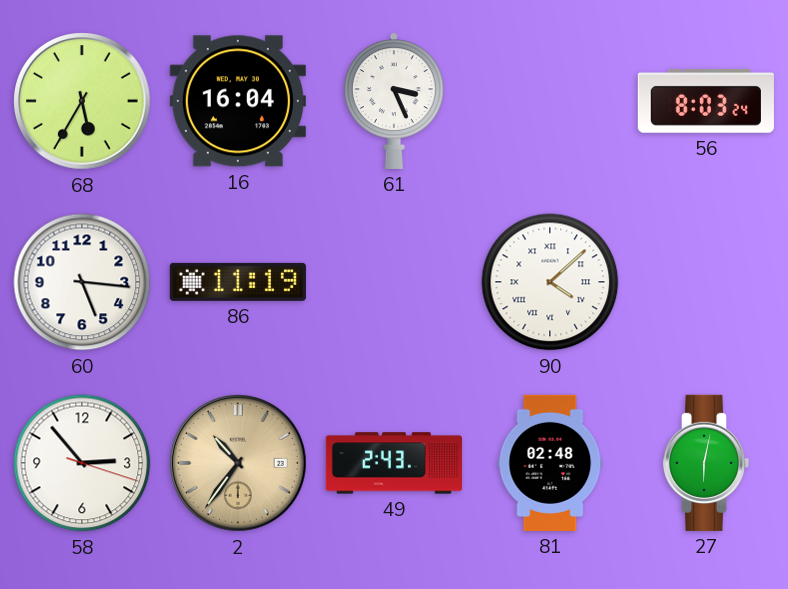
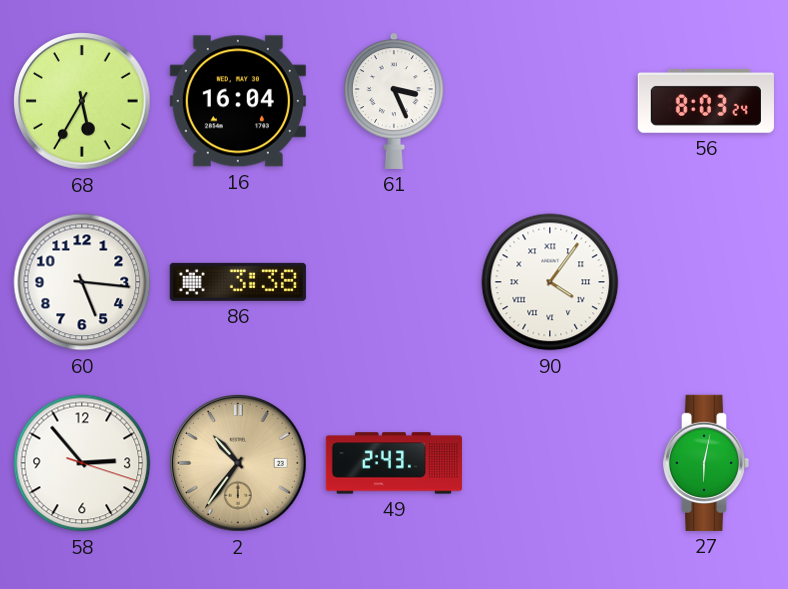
86: 11:19 -> 3:38
90: 4:08 -> 4:06
81: 02:48 -> none
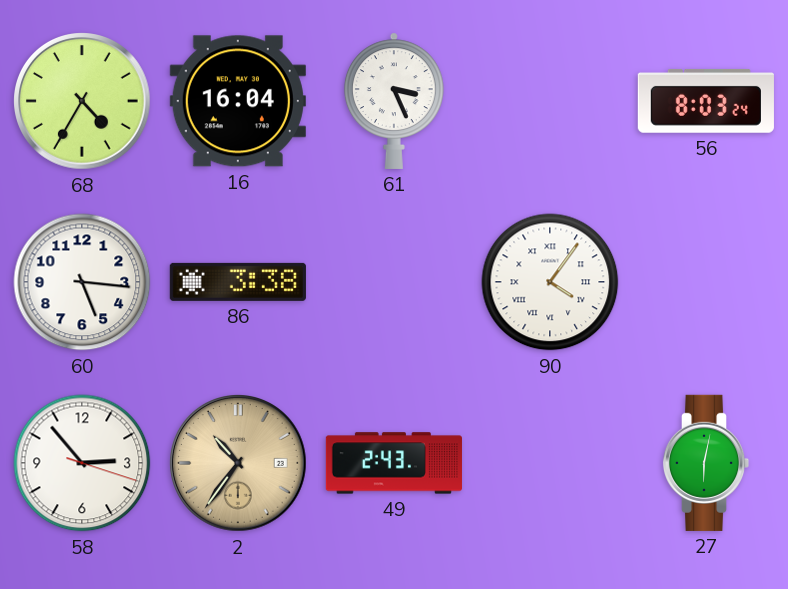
68: 5:35 -> 4:35
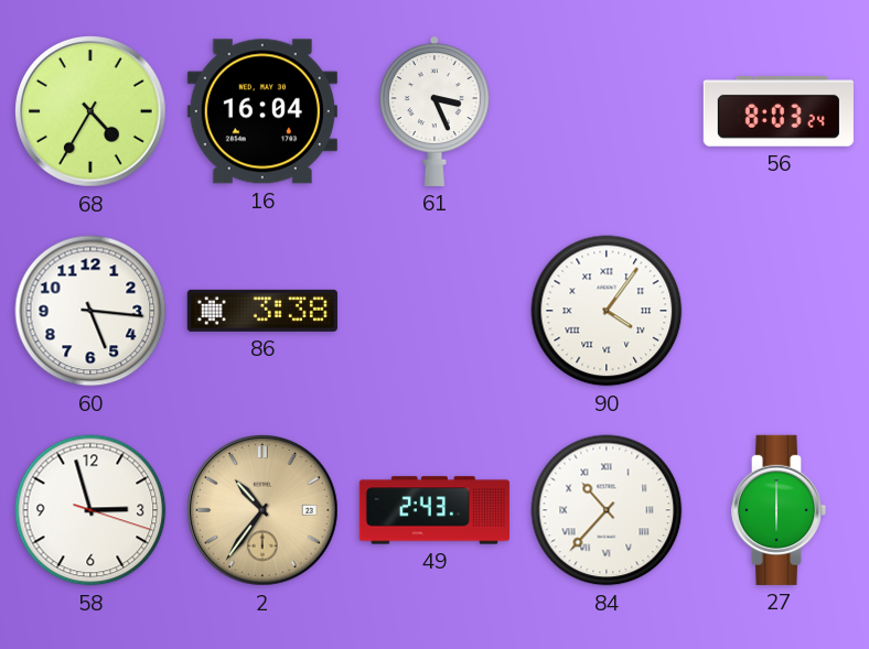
58: 2:53 -> 2:57
84: none -> 10:37
27: 6:02 -> 6:00
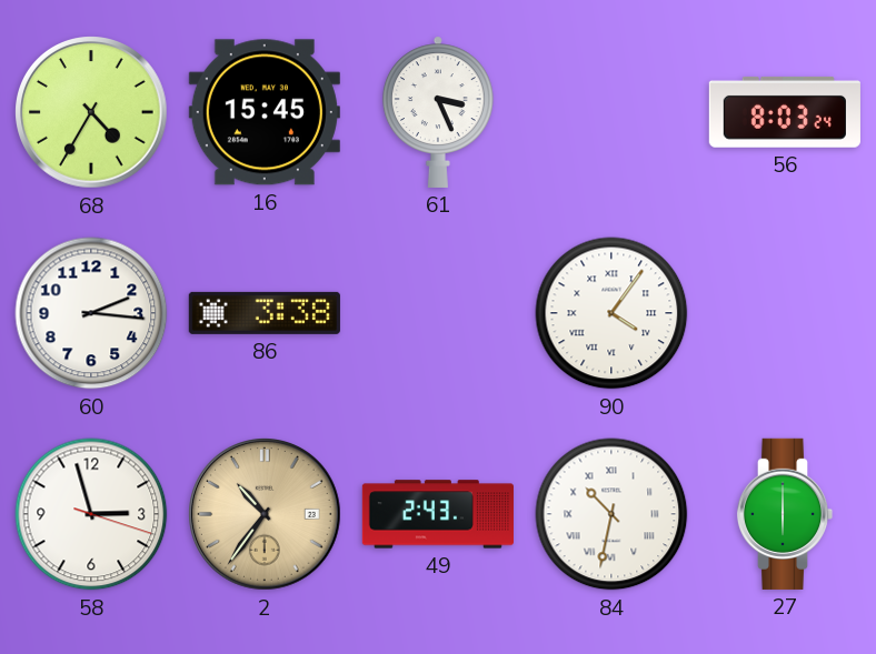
16: 16:04 -> 15:45
60: 5:16 -> 2:16
84: 10:37 -> 10:32
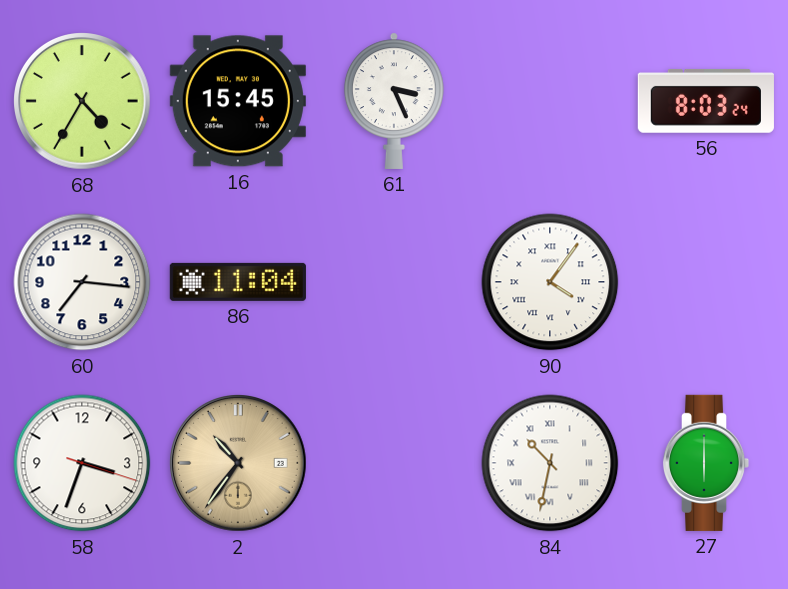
60: 2:16 -> 7:16
86: 3:38 -> 11:04
58: 2:57 -> 3:33
49: 2:43 -> none
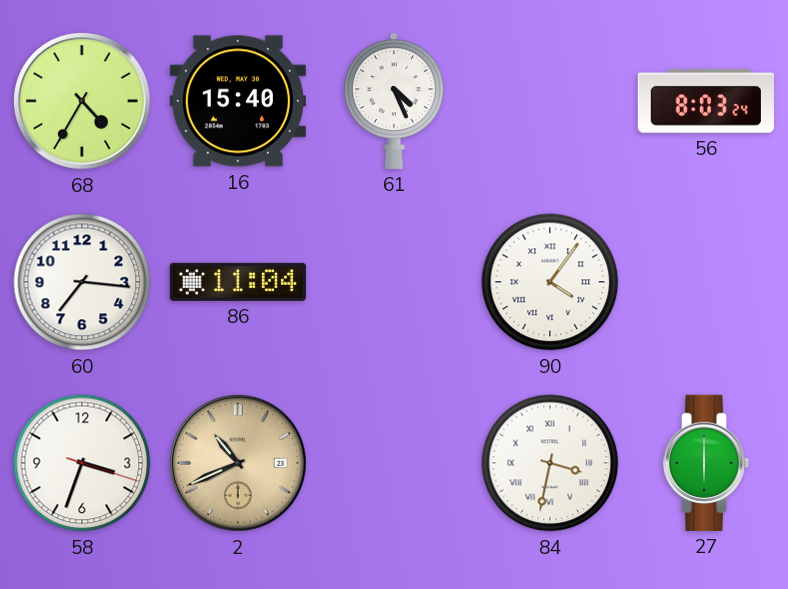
16: 15:45 -> 15:40
61: 3:26 -> 4:26
2: 10:36 -> 10:41
84: 10:32 -> 3:32
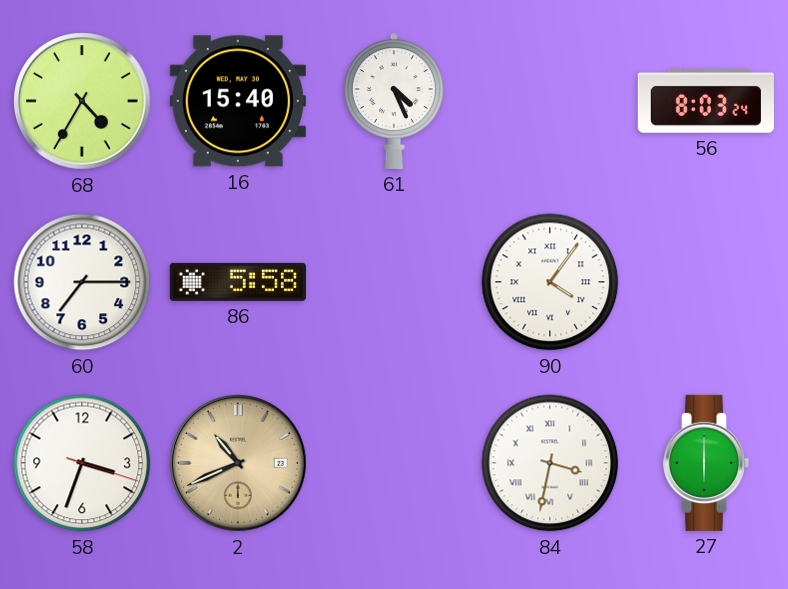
60: 7:16 -> 7:15
86: 11:04 -> 5:58
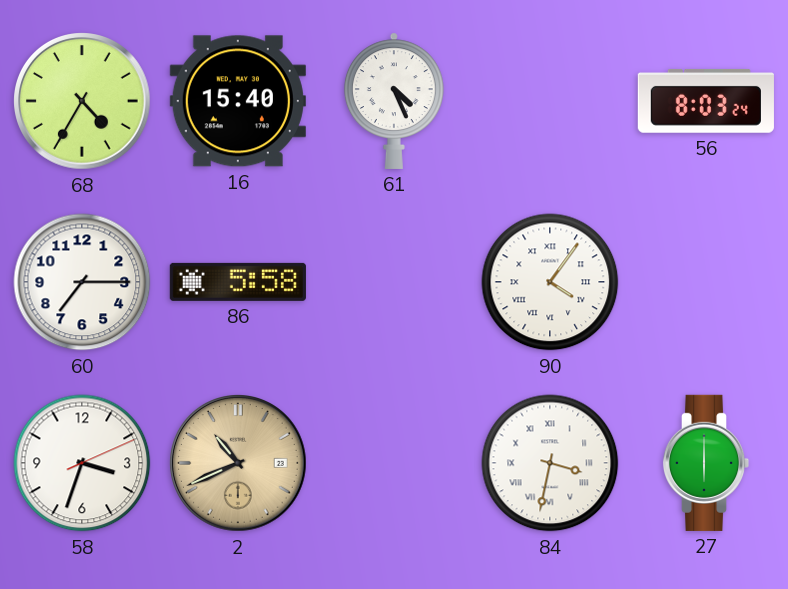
58: 3:33:18 -> 3:33:11
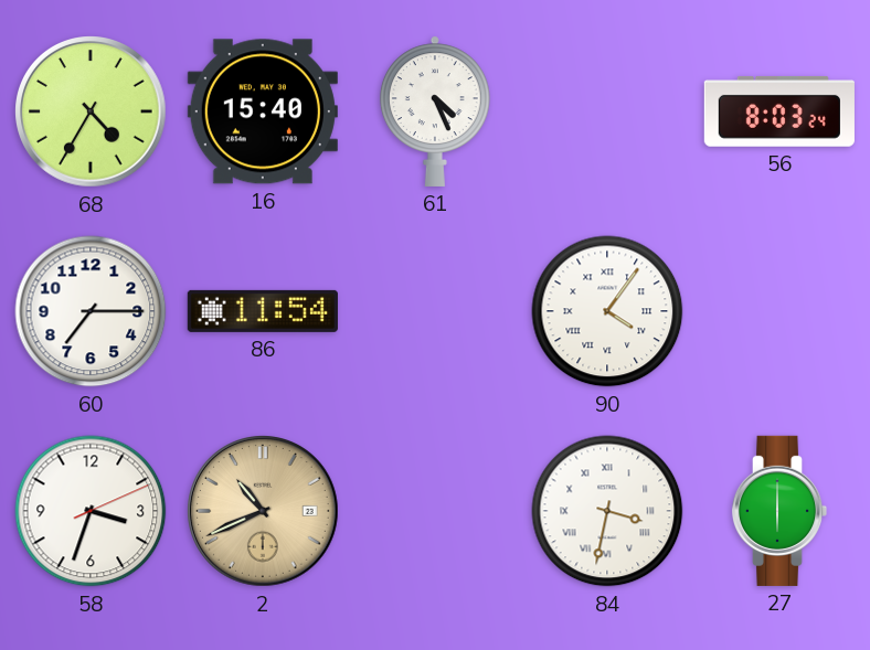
86: 5:58 -> 11:54
